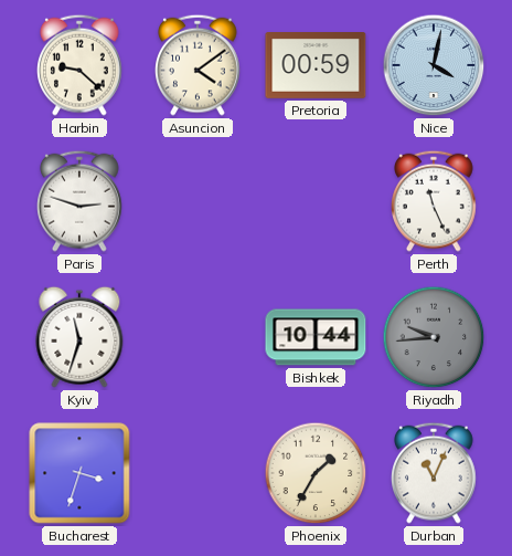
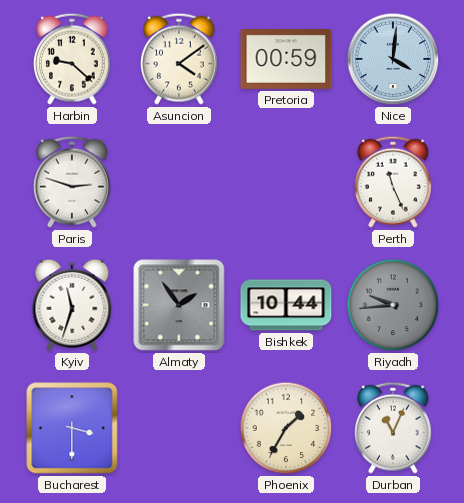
Nice: 4:02 -> 4:01
Almaty: none -> 1:54
Bucharest: 3:33 -> 3:30
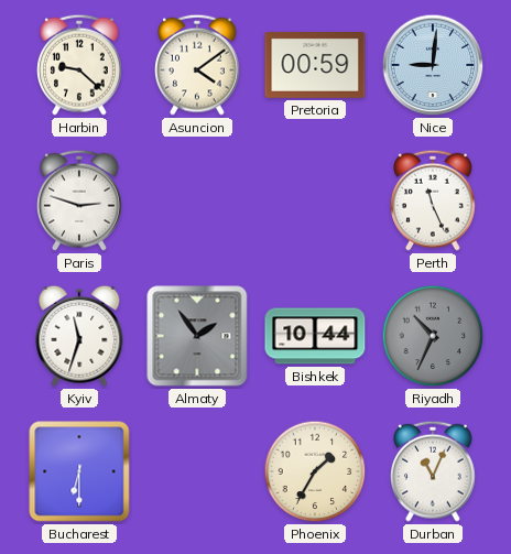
Nice: 4:01 -> 9:01
Riyadh: 9:44 -> 10:34
Bucharest: 3:30 -> 6:30
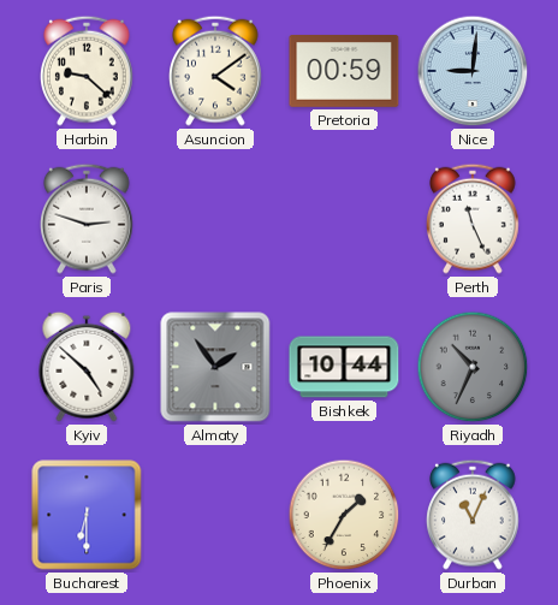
Kyiv: 11:33 -> 4:52
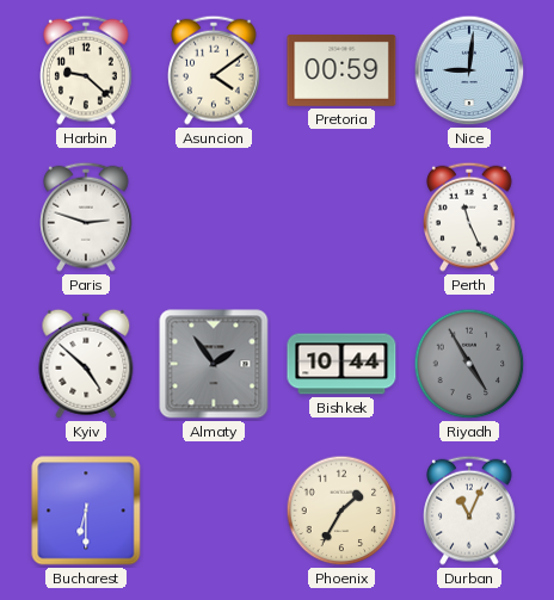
Riyadh: 10:34 -> 4:55
